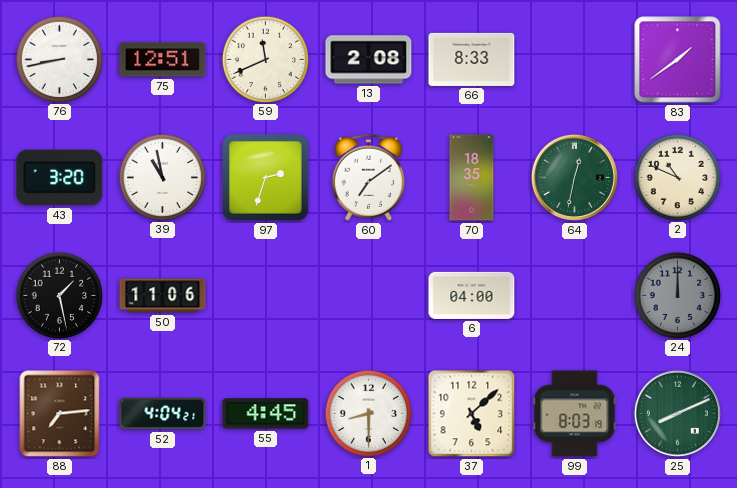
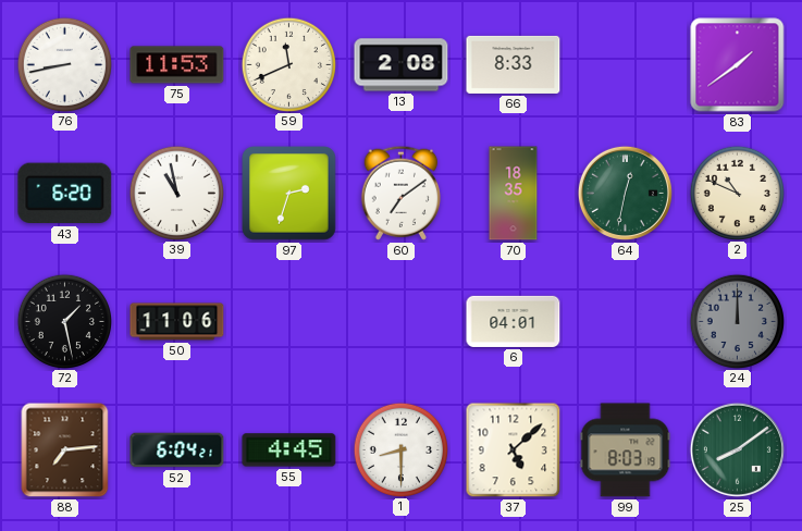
75: 12:51 -> 11:53
43: 3:20 -> 6:20
6: 04:00 -> 04:01
52: 4:04 -> 6:04
25: 8:11 -> 8:09
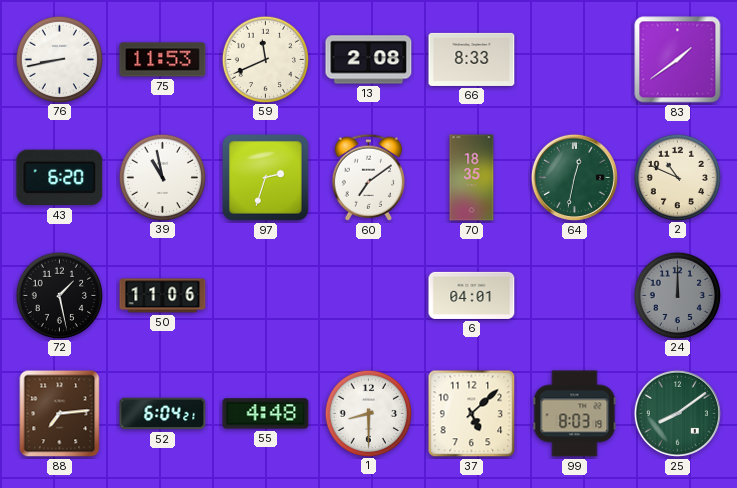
55: 4:45 -> 4:48
